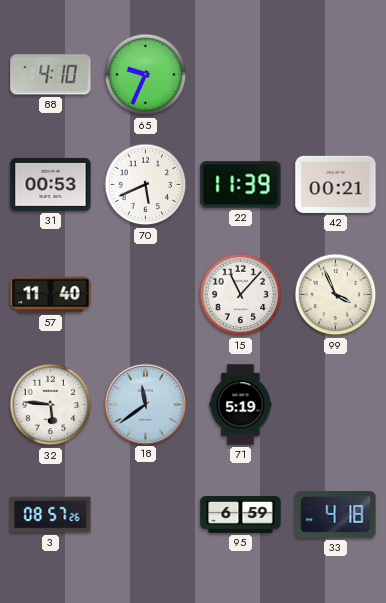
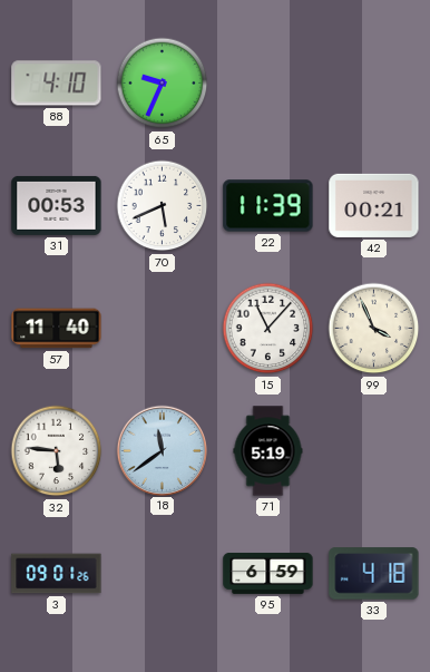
3: 08:57 -> 09:01
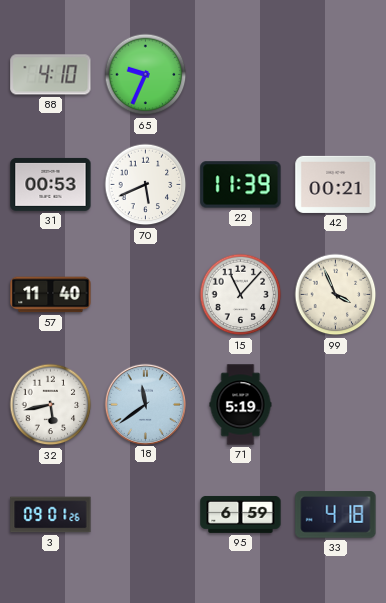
32: 5:46 -> 5:43
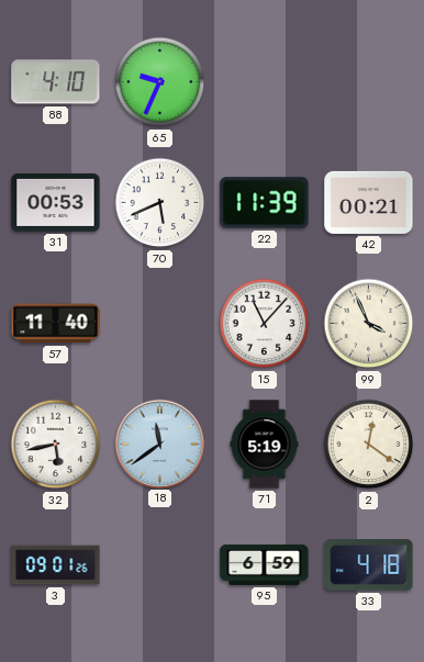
2: none -> 12:21
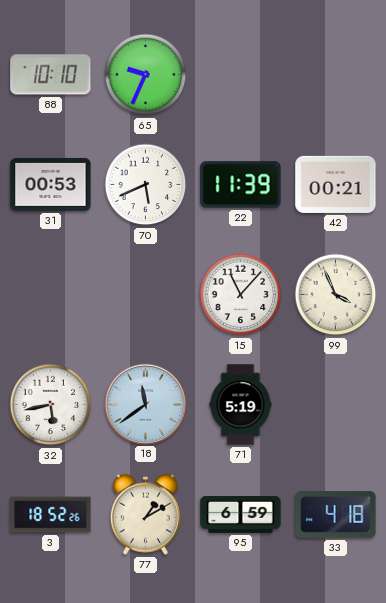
88: 4:10 -> 10:10
57: 11:40 -> none
2: 12:21 -> none
3: 09:01 -> 18:52
77: none -> 1:10
